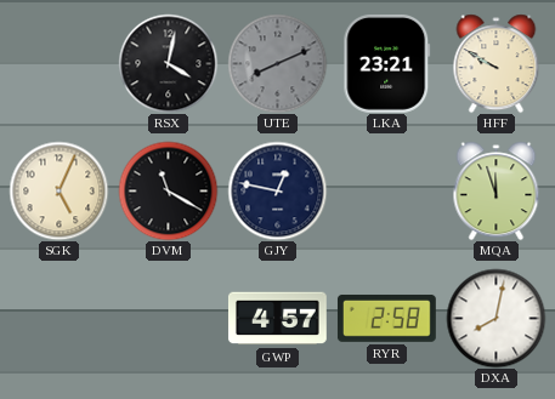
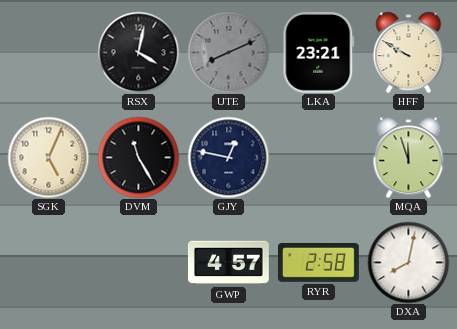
DVM: 11:20 -> 11:25
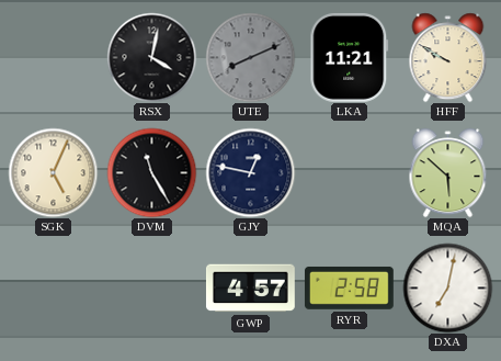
LKA: 23:21 -> 11:21
MQA: 11:57 -> 5:52
DXA: 8:02 -> 7:02
